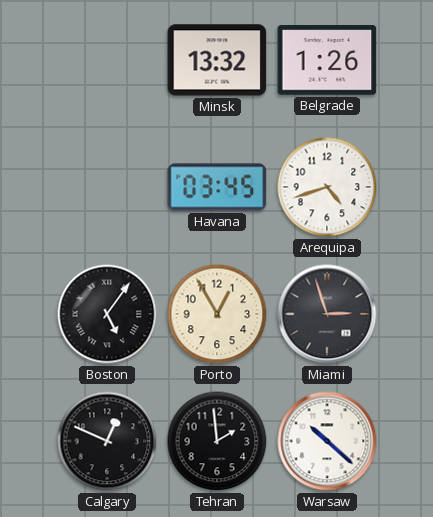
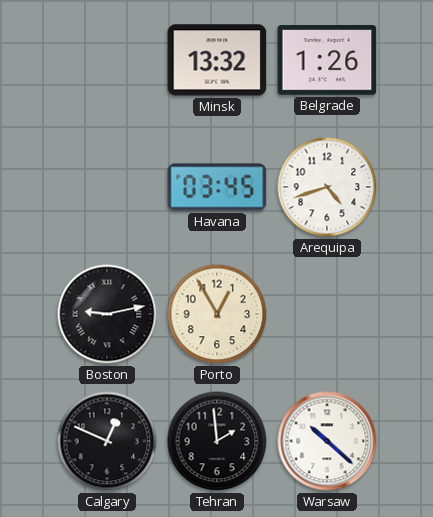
Boston: 5:06 -> 9:13
Miami: 2:57 -> none
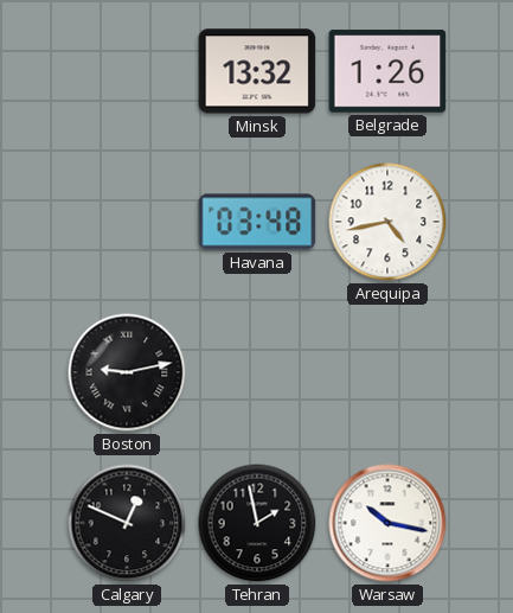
Havana: 03:45 -> 03:48
Arequipa: 4:42 -> 4:43
Porto: 12:55 -> none
Tehran: 1:59 -> 1:58
Warsaw: 10:22 -> 10:17
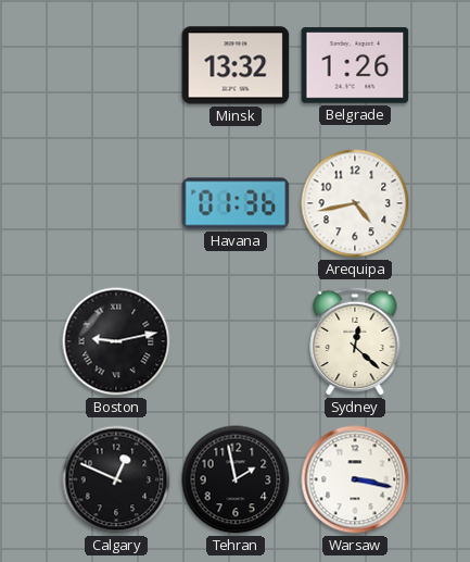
Havana: 03:48 -> 01:36
Sydney: none -> 12:22
Warsaw: 10:17 -> 3:17
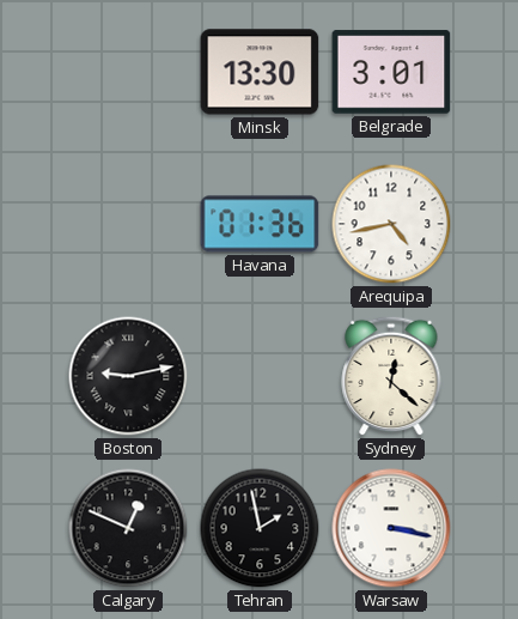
Minsk: 13:32 -> 13:30
Belgrade: 1:26 -> 3:01
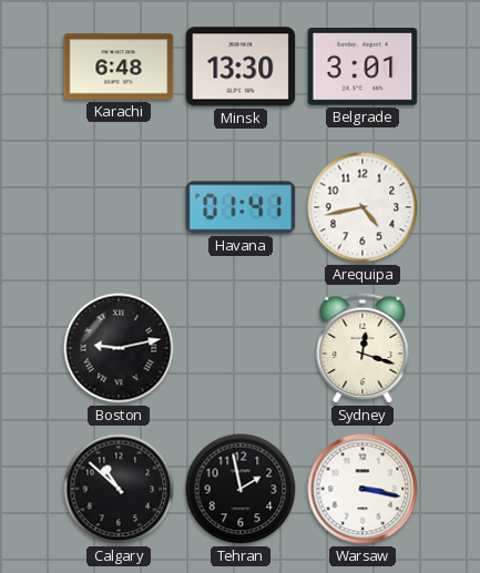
Karachi: none -> 6:48
Havana: 01:36 -> 01:41
Sydney: 12:22 -> 12:18
Calgary: 12:49 -> 10:52
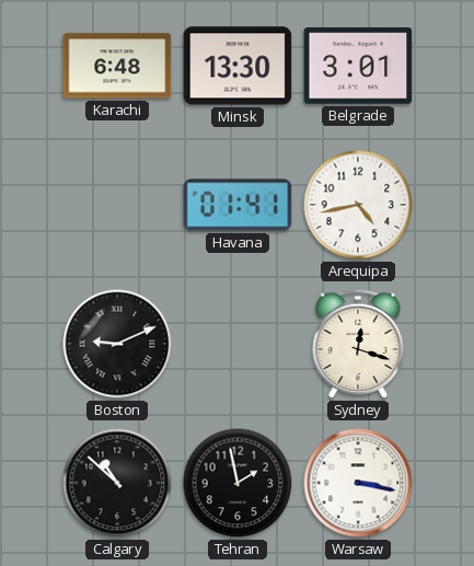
Boston: 9:13 -> 9:11
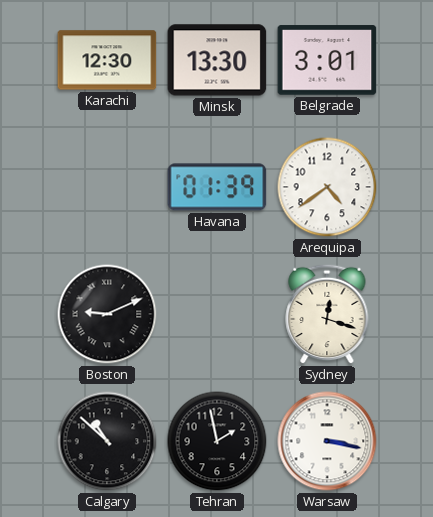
Karachi: 6:48 -> 12:30
Havana: 01:41 -> 01:39
Arequipa: 4:43 -> 4:39
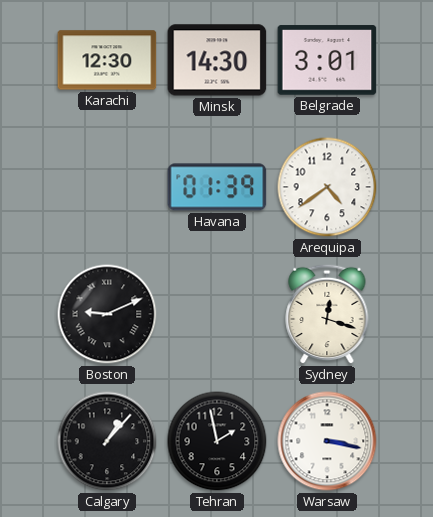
Minsk: 13:30 -> 14:30
Calgary: 10:52 -> 1:07
